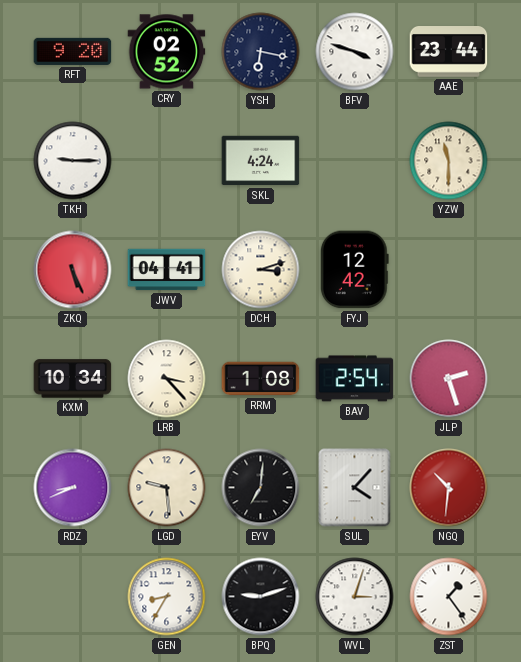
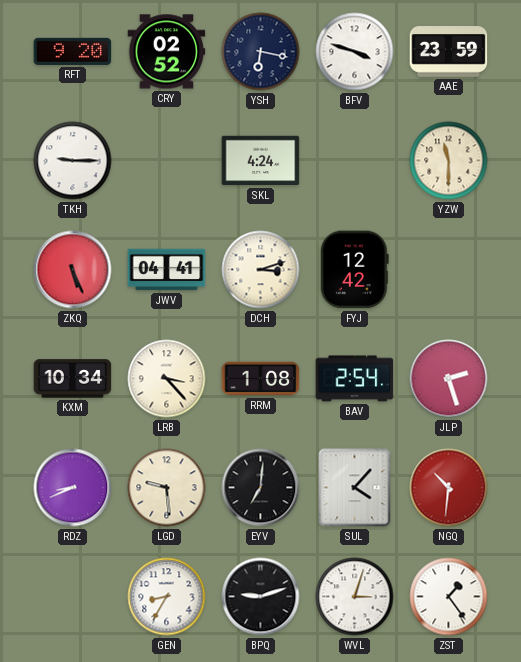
AAE: 23:44 -> 23:59
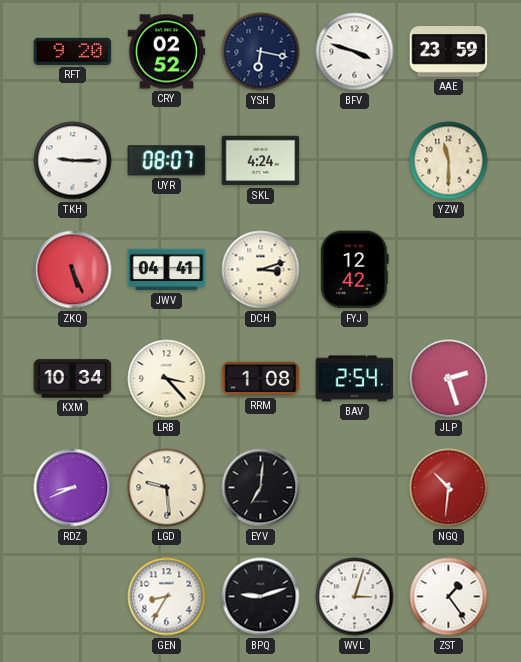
UYR: none -> 08:07
SUL: 4:07 -> none
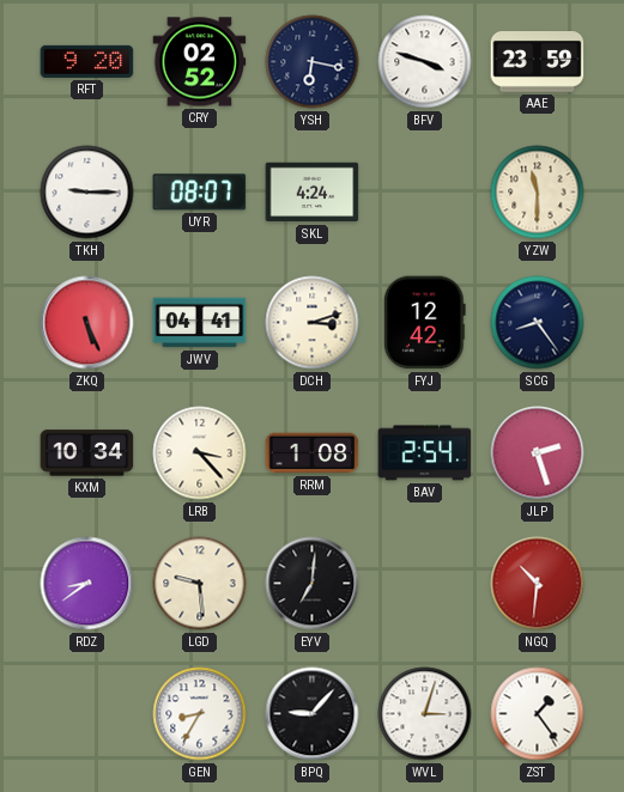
SCG: none -> 8:24
RDZ: 8:41 -> 8:39
BPQ: 9:12 -> 9:07
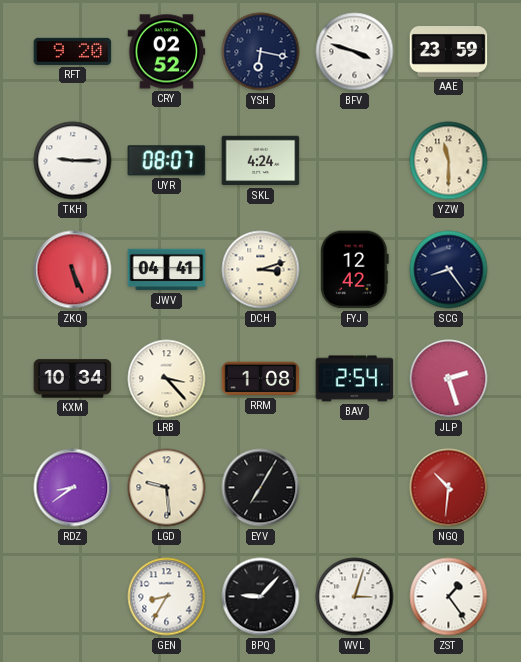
EYV: 7:01 -> 7:05
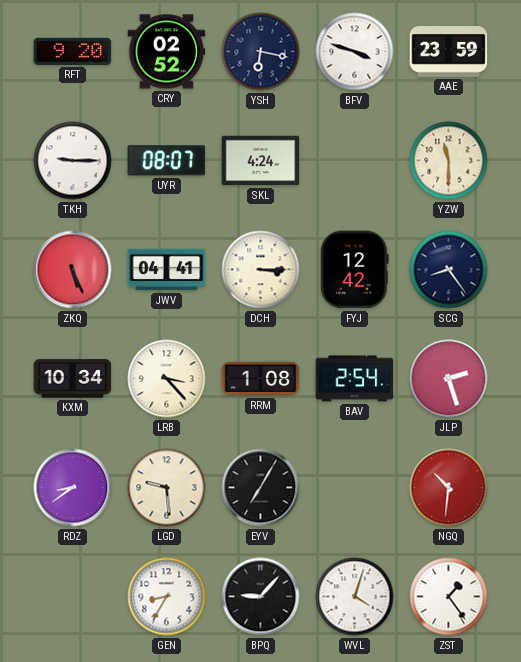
DCH: 3:12 -> 3:15
WVL: 3:03 -> 4:03
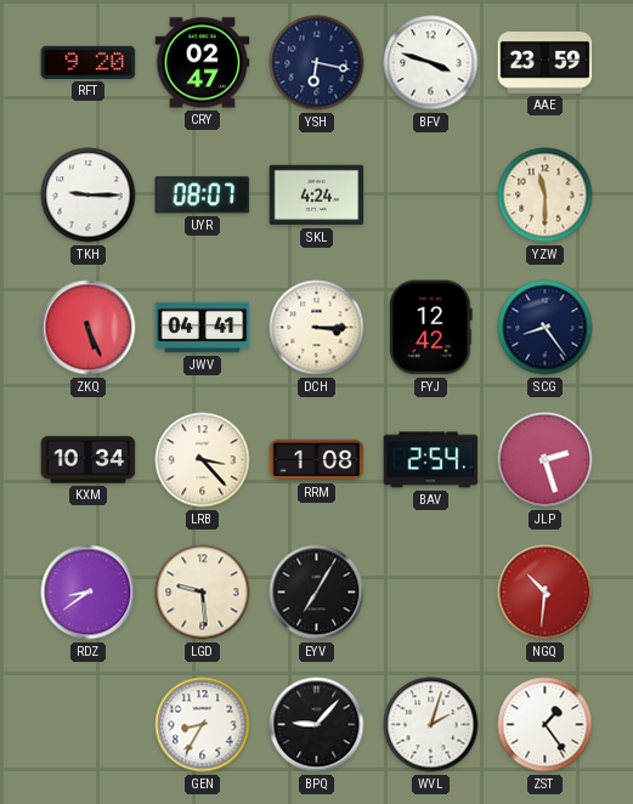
CRY: 02:52 -> 02:47
WVL: 4:03 -> 2:03
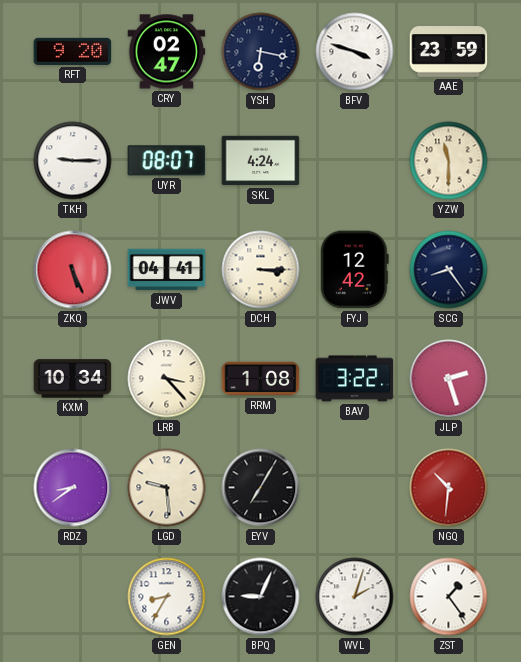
BAV: 2:54 -> 3:22
BPQ: 9:07 -> 9:04
